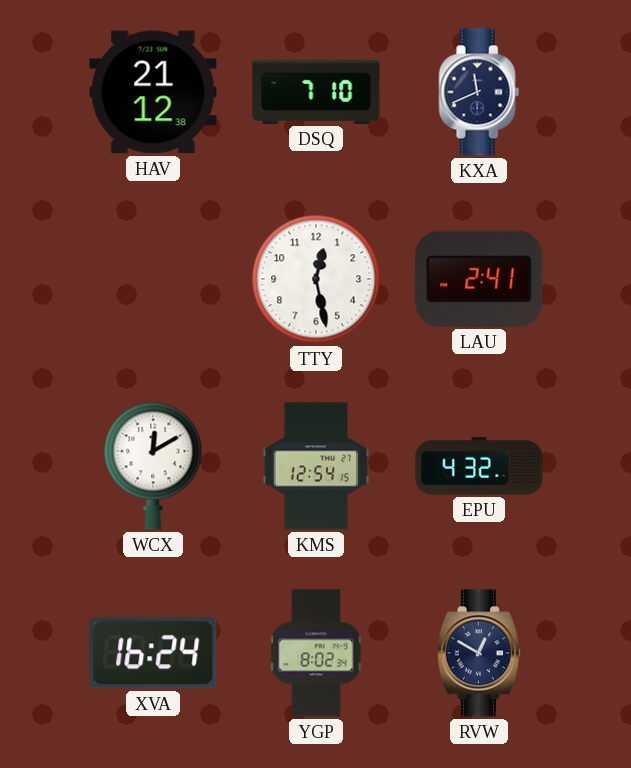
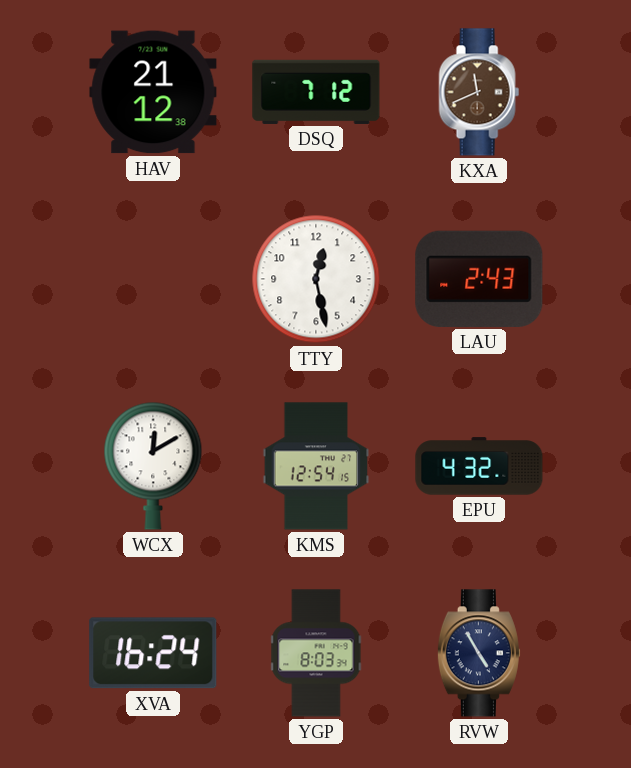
DSQ: 7:10 -> 7:12
KXA dial: navy -> brown
LAU: 2:41 -> 2:43
YGP: 8:02 -> 8:03
RVW: 12:50 -> 4:55
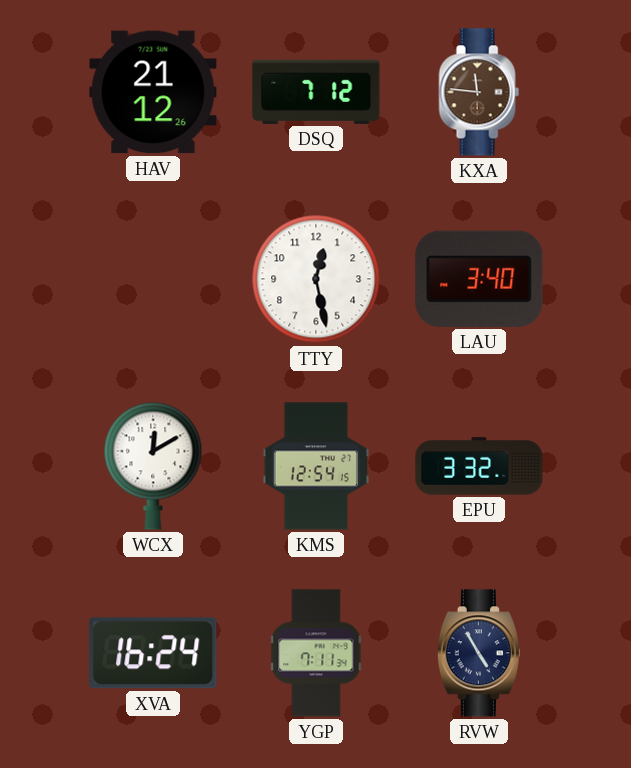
HAV: 21:12:38 -> 21:12:26
KXA: 11:41 -> 11:46
LAU: 2:43 -> 3:40
EPU: 4:32 -> 3:32
YGP: 8:03 -> 7:11
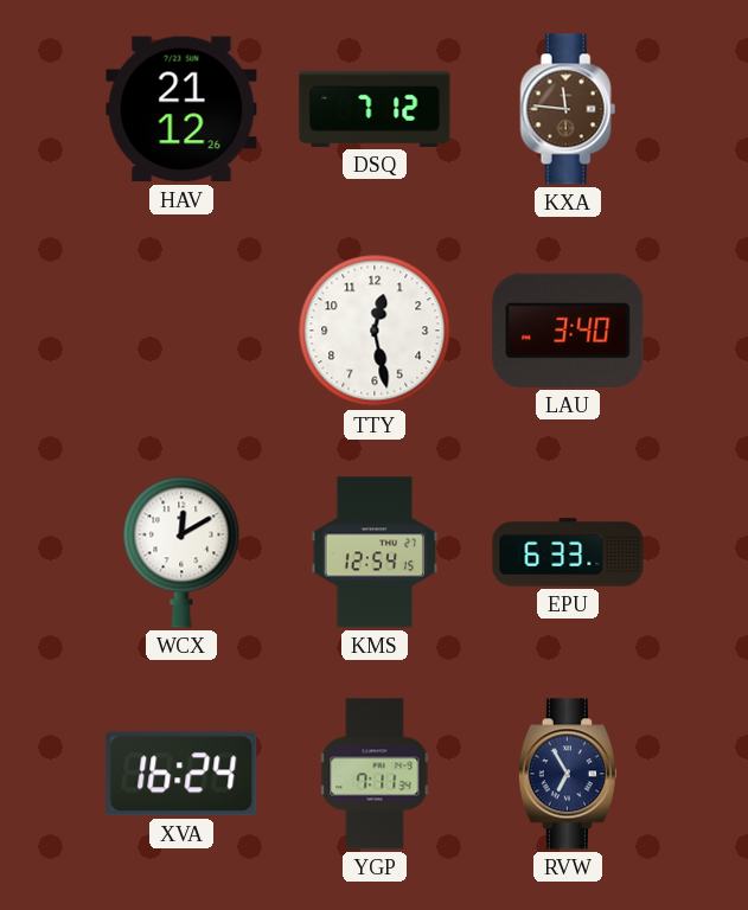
EPU: 3:32 -> 6:33
RVW: 4:55 -> 6:55
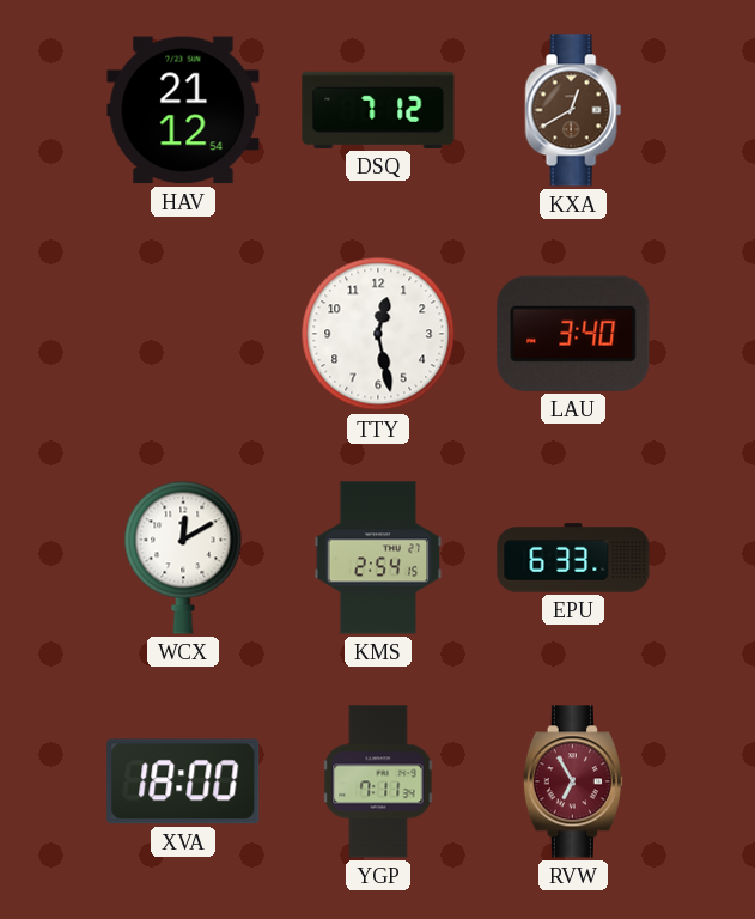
HAV: 21:12:26 -> 21:12:54
KXA: 11:46 -> 12:40
KMS: 12:54 -> 2:54
XVA: 16:24 -> 18:00
RVW dial: navy -> burgundy
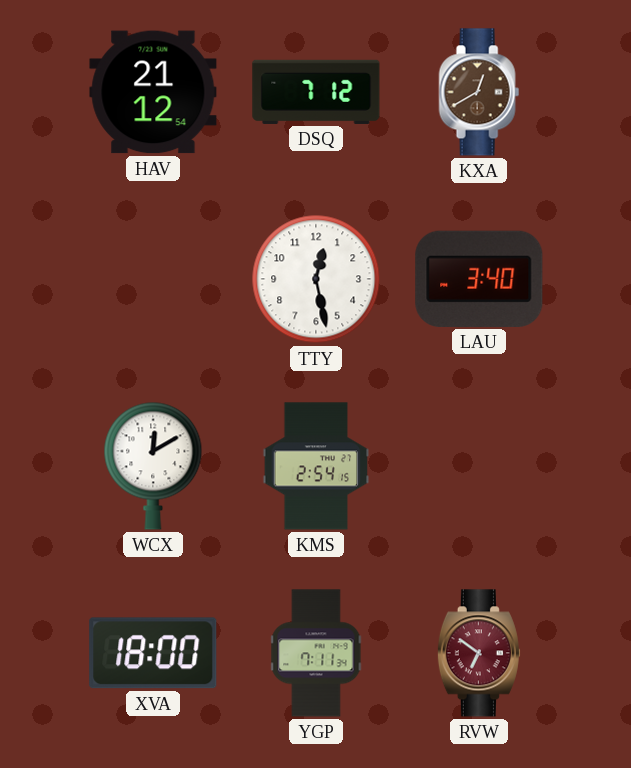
EPU: 6:33 -> none
RVW: 6:55 -> 6:51
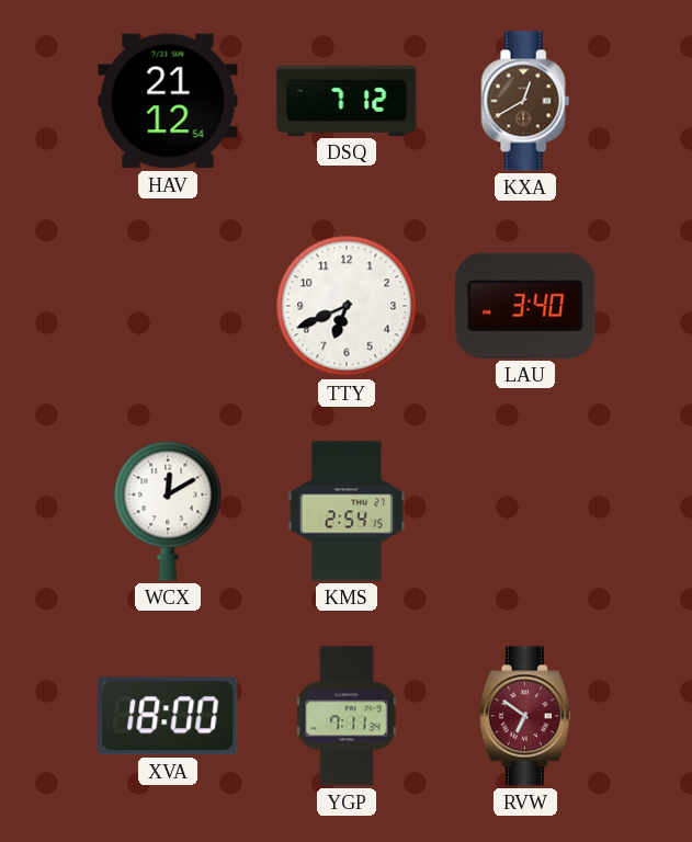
TTY: 12:28 -> 6:41
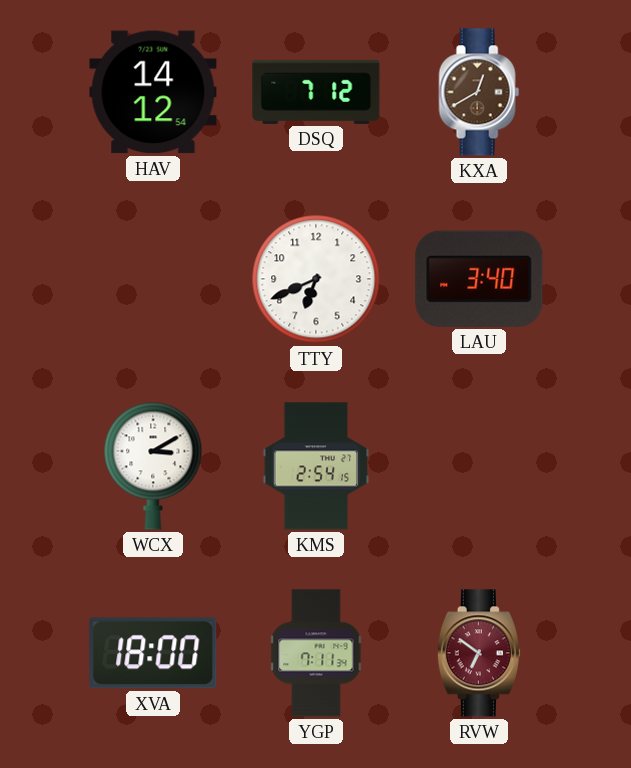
HAV: 21:12 -> 14:12
WCX: 12:10 -> 3:10
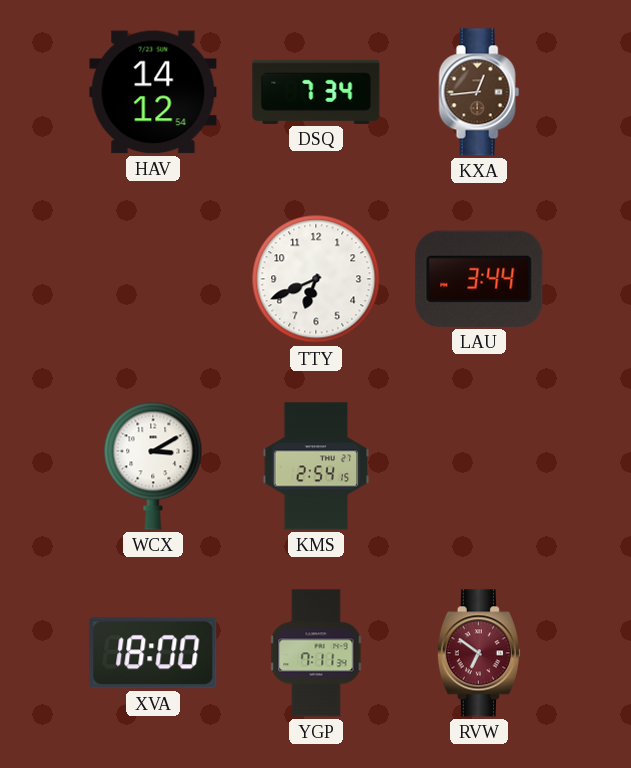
DSQ: 7:12 -> 7:34
KXA: 12:40 -> 12:44
LAU: 3:40 -> 3:44
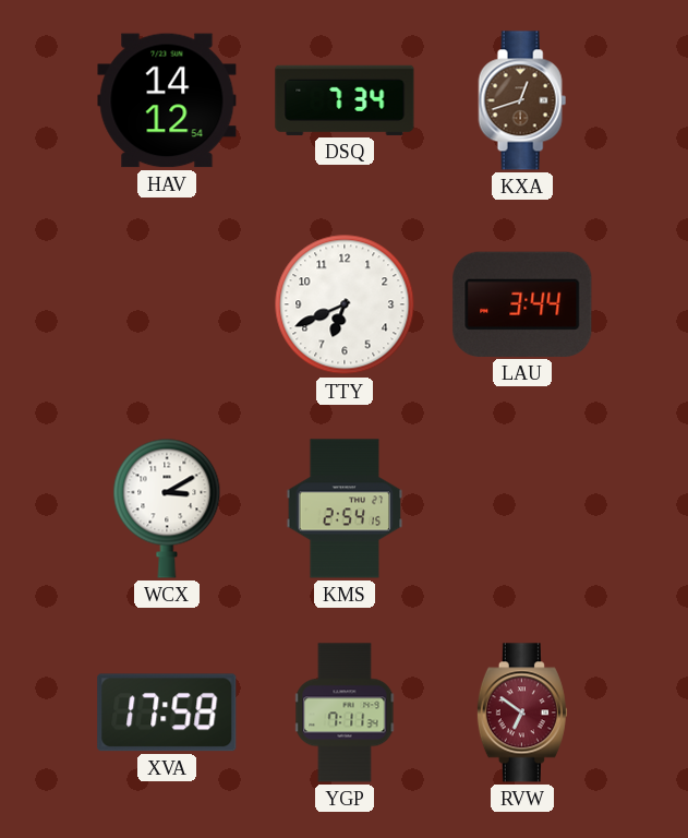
KXA: 12:44 -> 12:42
XVA: 18:00 -> 17:58
